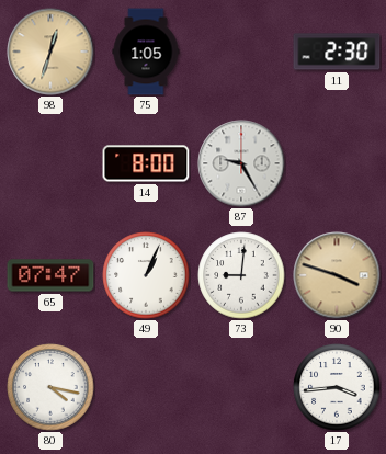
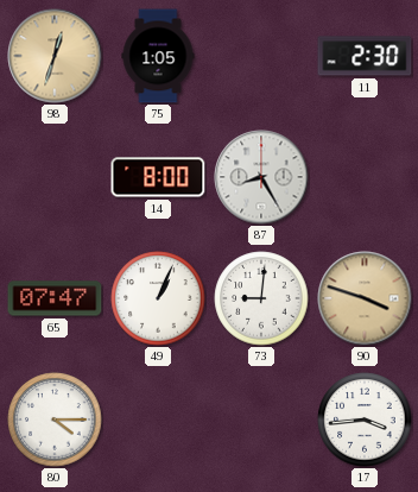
87: 9:25 -> 8:25
80: 4:17 -> 4:15
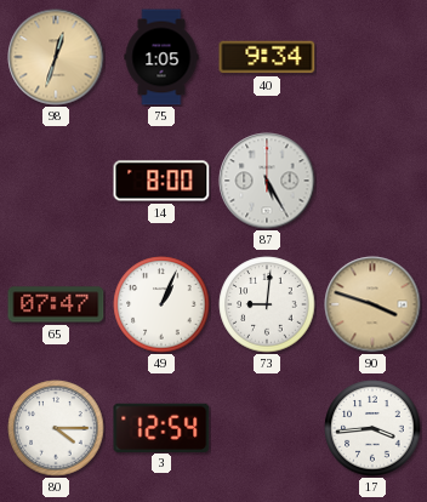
40: none -> 9:34
11: 2:30 -> none
87: 8:25 -> 5:25
3: none -> 12:54
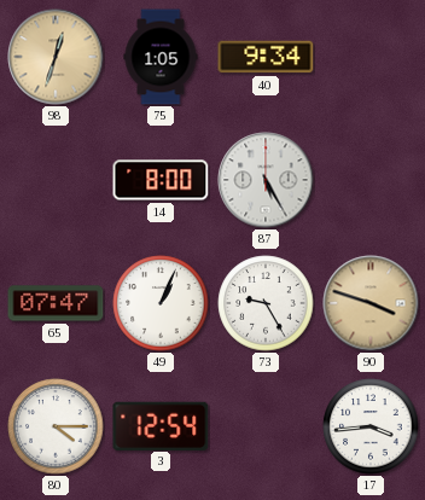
73: 9:01 -> 9:25
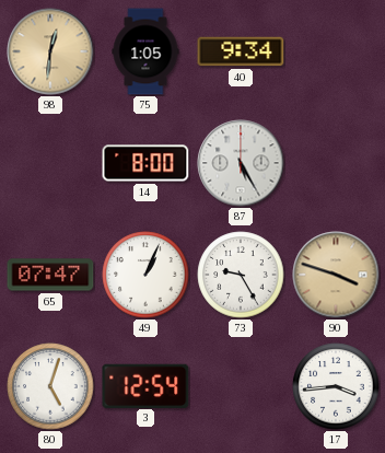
98: 12:33 -> 12:31
80: 4:15 -> 5:03
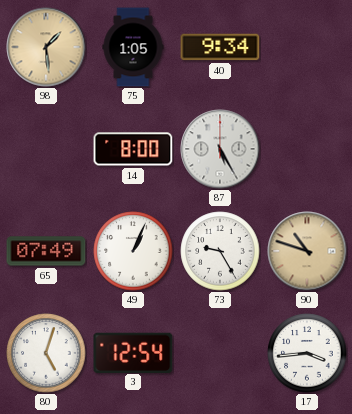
98: 12:31 -> 1:29
65: 07:47 -> 07:49
90: 3:48 -> 10:48
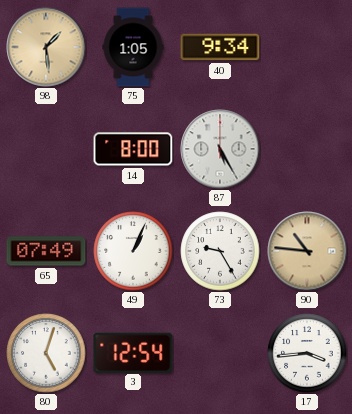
90: 10:48 -> 10:46
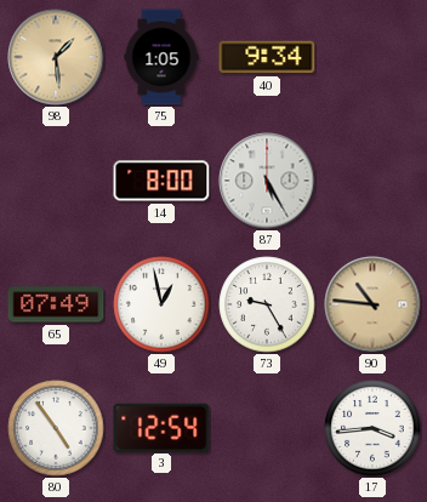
49: 1:04 -> 12:58
80: 5:03 -> 4:54
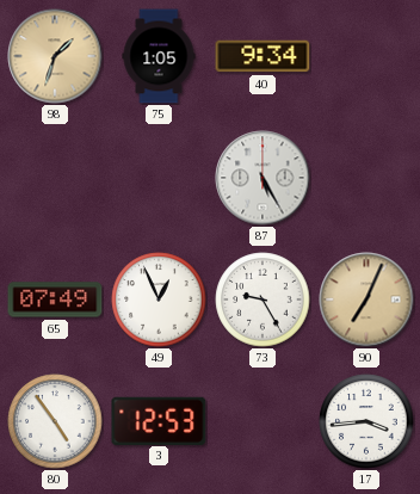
98: 1:29 -> 1:33
14: 8:00 -> none
49: 12:58 -> 12:56
90: 10:46 -> 7:04
3: 12:54 -> 12:53
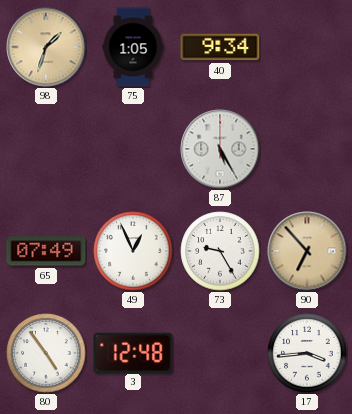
90: 7:04 -> 6:53
3: 12:53 -> 12:48
